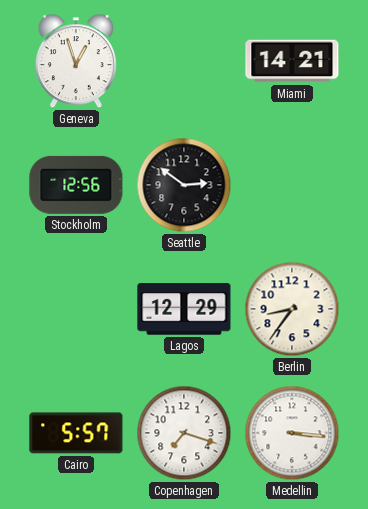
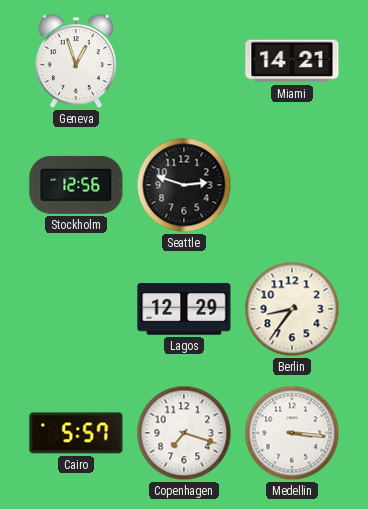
Seattle: 2:51 -> 2:48
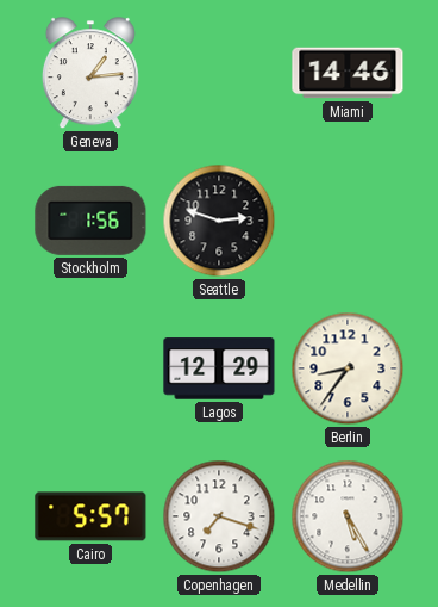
Geneva: 12:57 -> 1:14
Miami: 14:21 -> 14:46
Stockholm: 12:56 -> 1:56
Medellin: 3:16 -> 5:25
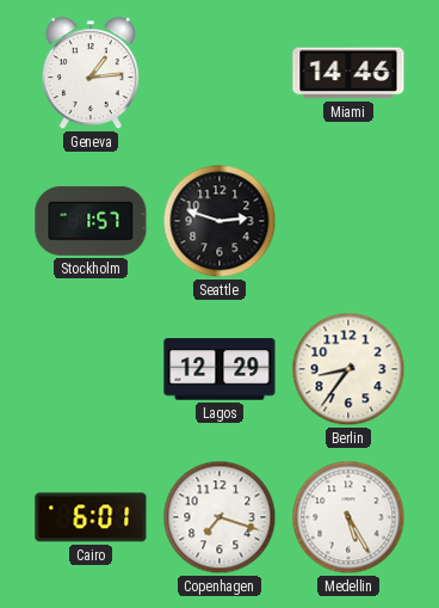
Stockholm: 1:56 -> 1:57
Cairo: 5:57 -> 6:01
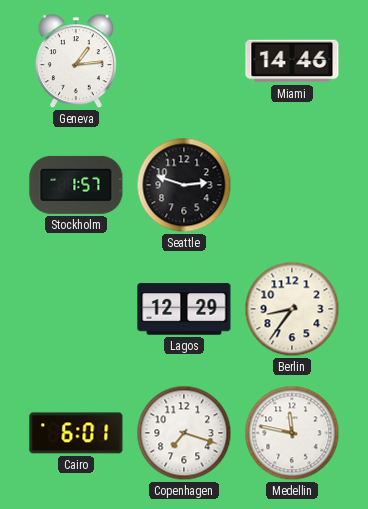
Medellin: 5:25 -> 11:47
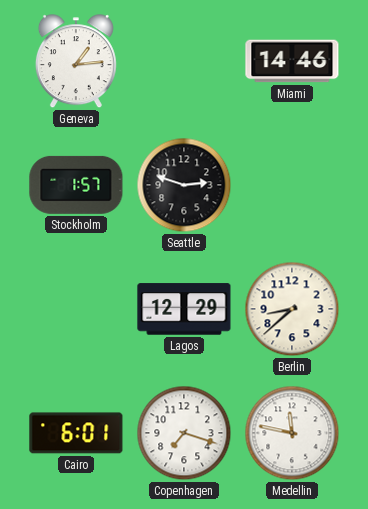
Berlin: 8:36 -> 8:38
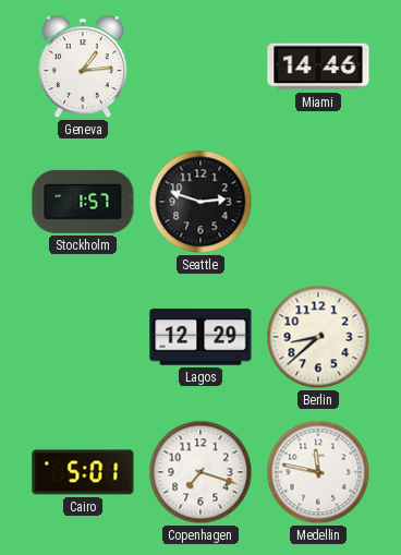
Cairo: 6:01 -> 5:01
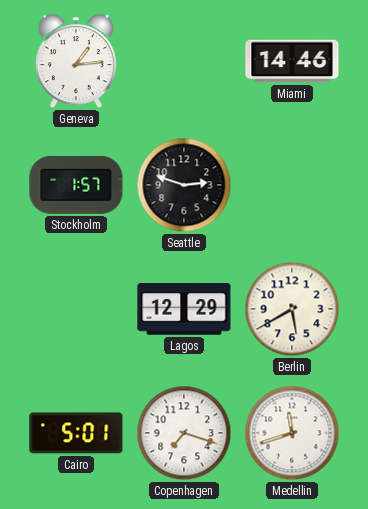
Berlin: 8:38 -> 5:40
Medellin: 11:47 -> 11:42
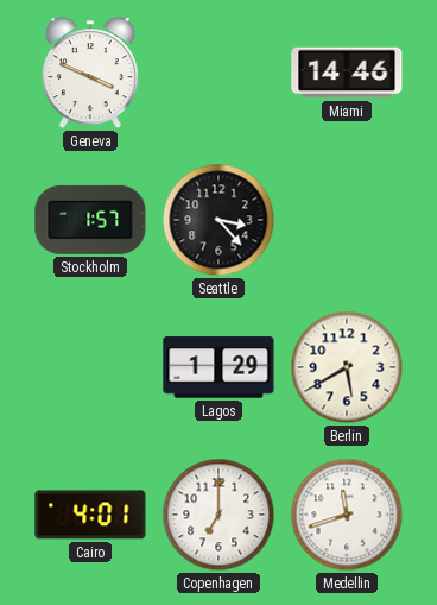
Geneva: 1:14 -> 3:49
Seattle: 2:48 -> 3:23
Lagos: 12:29 -> 1:29
Cairo: 5:01 -> 4:01
Copenhagen: 7:18 -> 7:00
